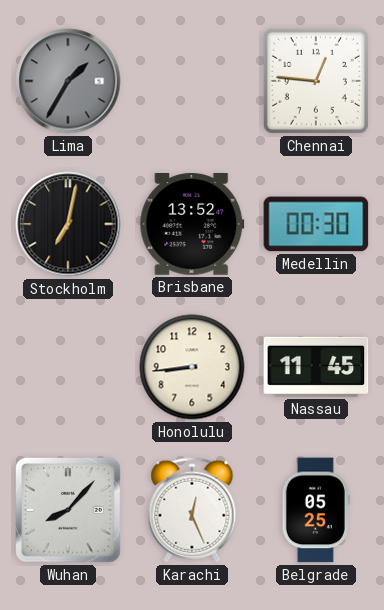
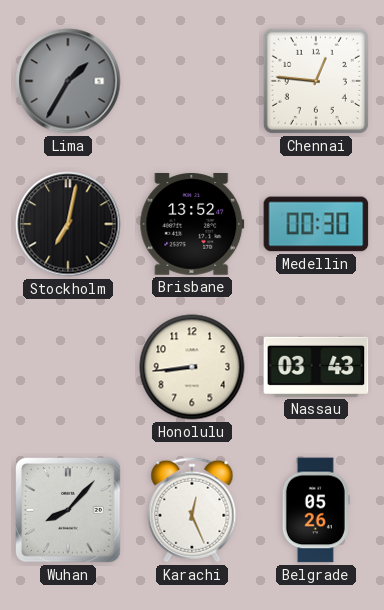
Nassau: 11:45 -> 03:43
Belgrade: 05:25 -> 05:26
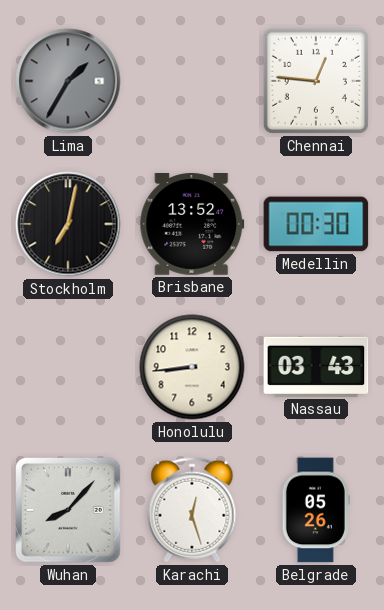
Karachi: 12:26 -> 12:27
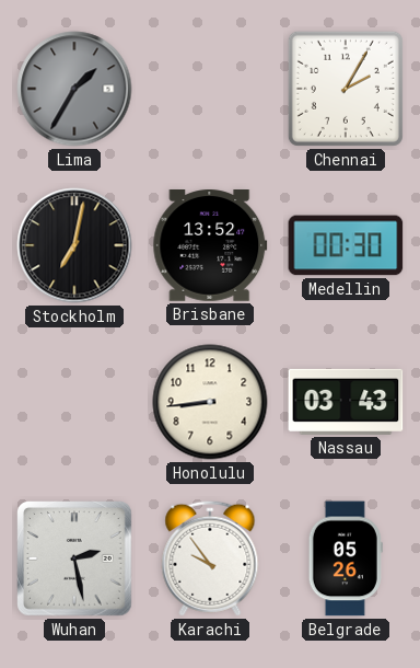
Chennai: 12:46 -> 2:05
Wuhan: 8:07 -> 2:28
Karachi: 12:27 -> 9:54
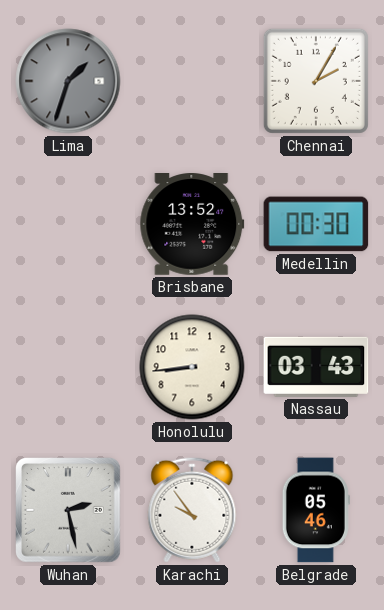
Lima: 1:35 -> 1:33
Stockholm: 7:02 -> none
Belgrade: 05:26 -> 05:46
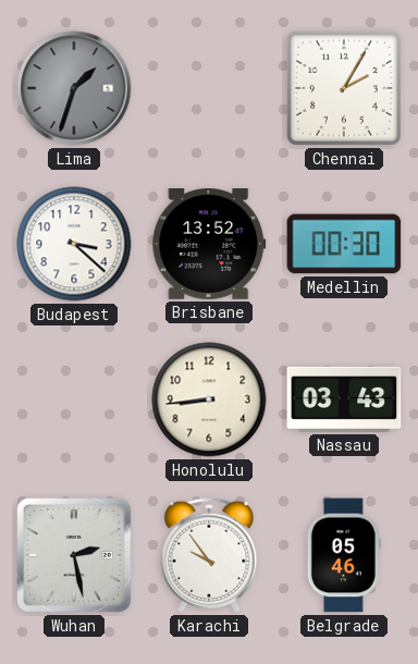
Budapest: none -> 3:22
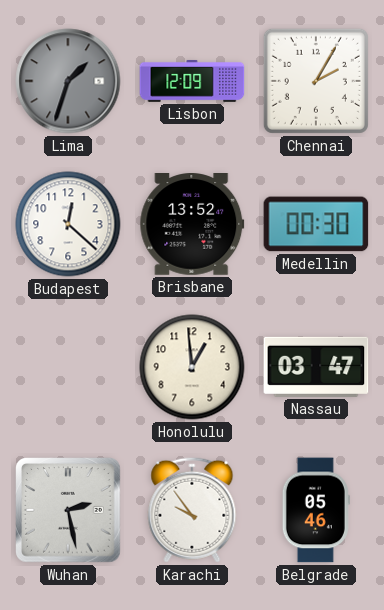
Lisbon: none -> 12:09
Budapest: 3:22 -> 12:22
Honolulu: 8:44 -> 12:59
Nassau: 03:43 -> 03:47
